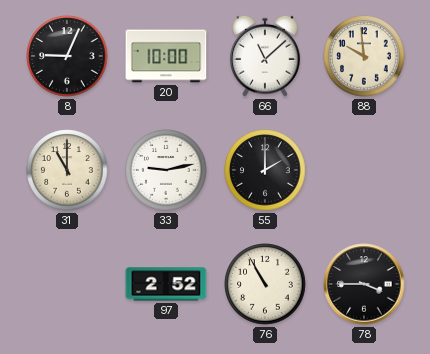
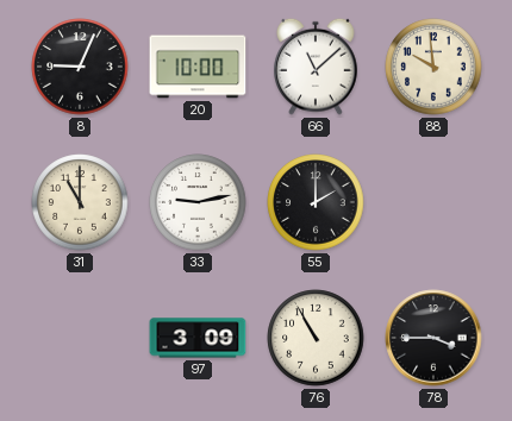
97: 2:52 -> 3:09
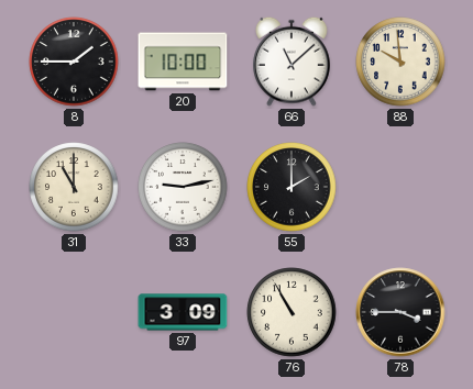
8: 9:04 -> 1:45
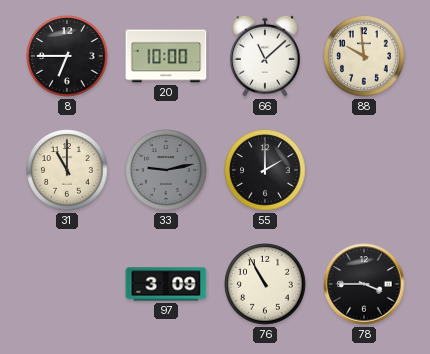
8: 1:45 -> 6:45
33 dial: white -> grey
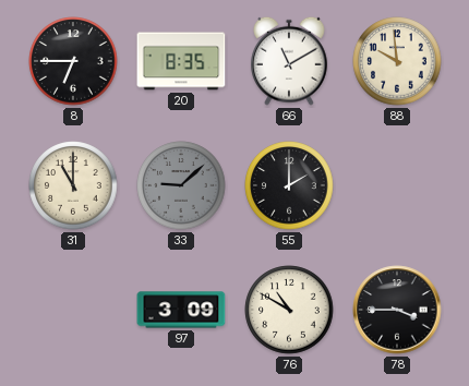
20: 10:00 -> 8:35
66: 11:08 -> 11:10
33: 9:13 -> 9:08
76: 10:55 -> 10:50
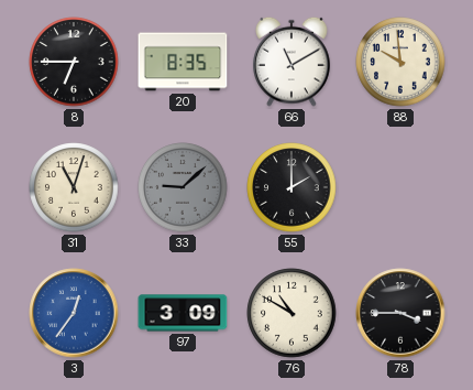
31: 11:00 -> 11:03
3: none -> 12:36
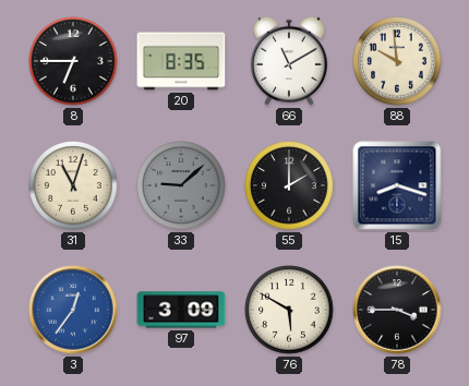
15: none -> 8:18
76: 10:50 -> 5:50
